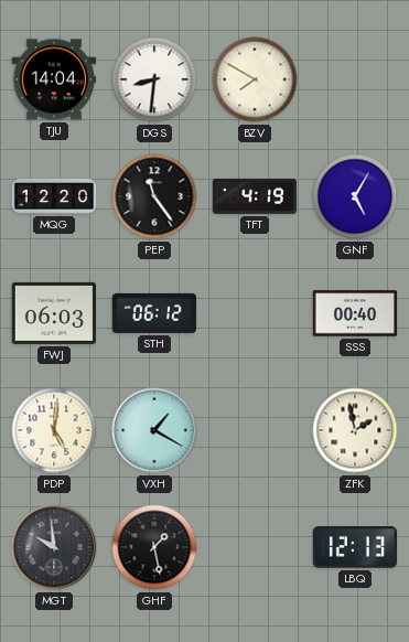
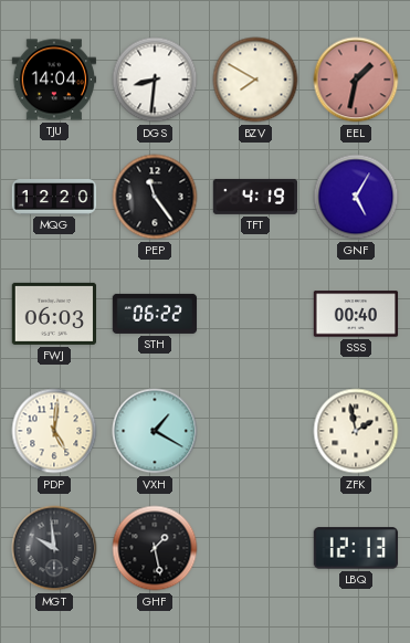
EEL: none -> 1:32
STH: 06:12 -> 06:22
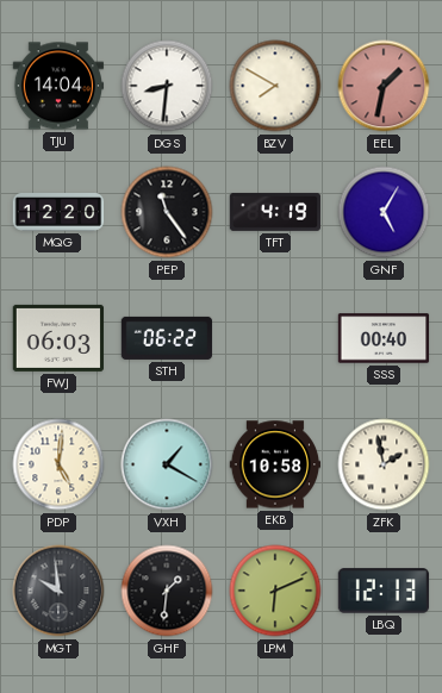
EKB: none -> 10:58
GHF: 1:28 -> 1:31
LPM: none -> 6:11
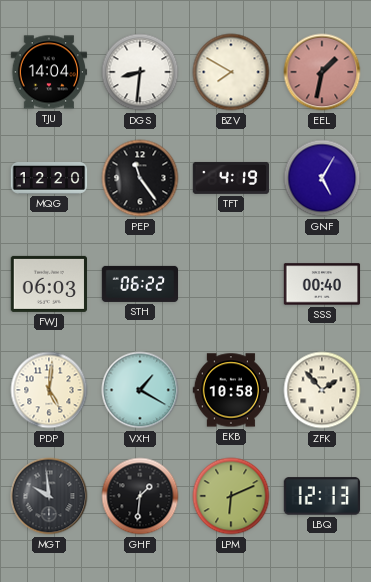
ZFK: 1:58 -> 1:53
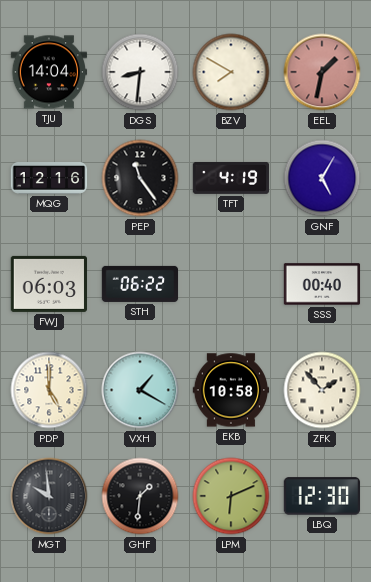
MQG: 12:20 -> 12:16
PDP: 5:01 -> 5:00
LBQ: 12:13 -> 12:30
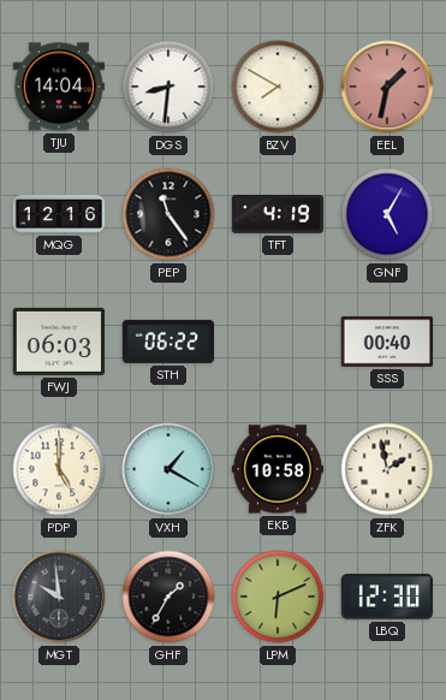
ZFK: 1:53 -> 1:58
GHF: 1:31 -> 1:35
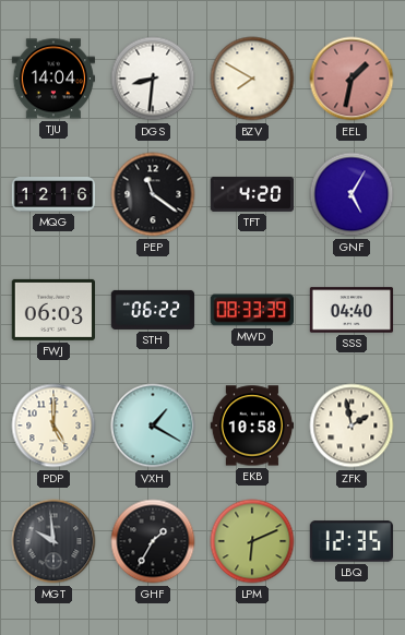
PEP: 11:24 -> 11:21
TFT: 4:19 -> 4:20
MWD: none -> 08:33
SSS: 00:40 -> 04:40
LBQ: 12:30 -> 12:35
